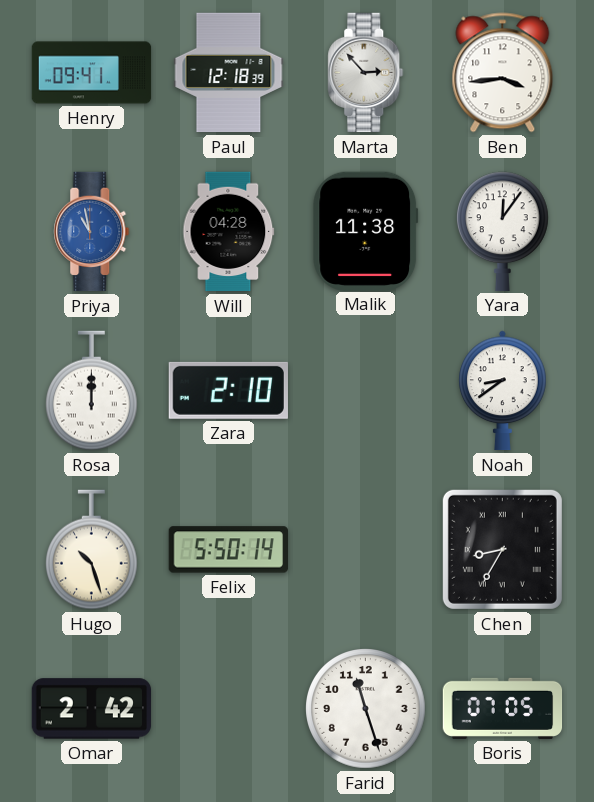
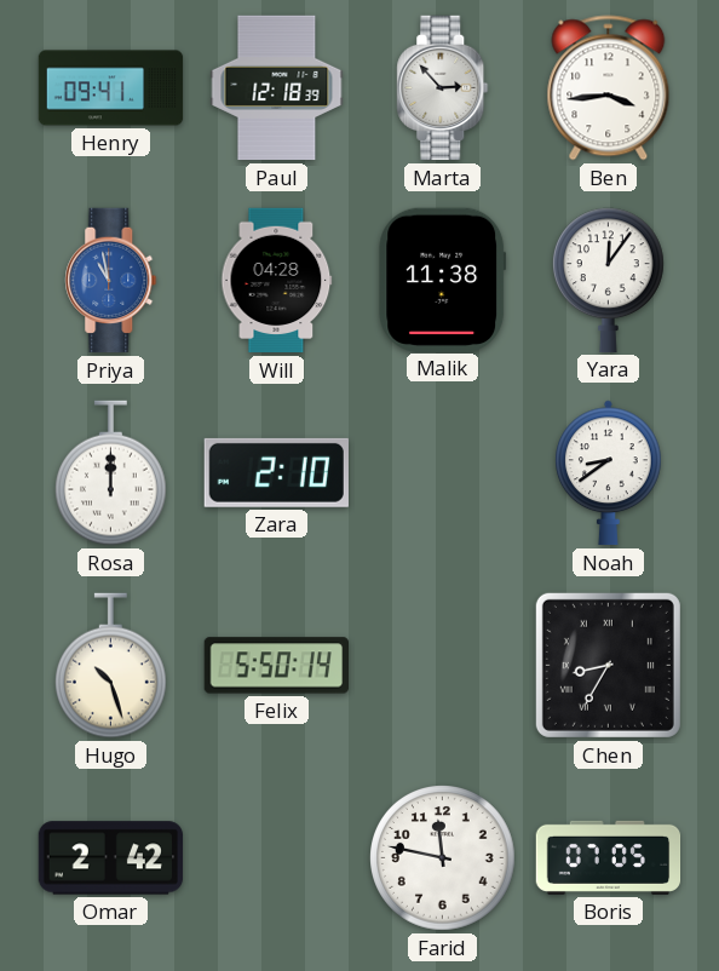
Farid: 11:27 -> 11:47
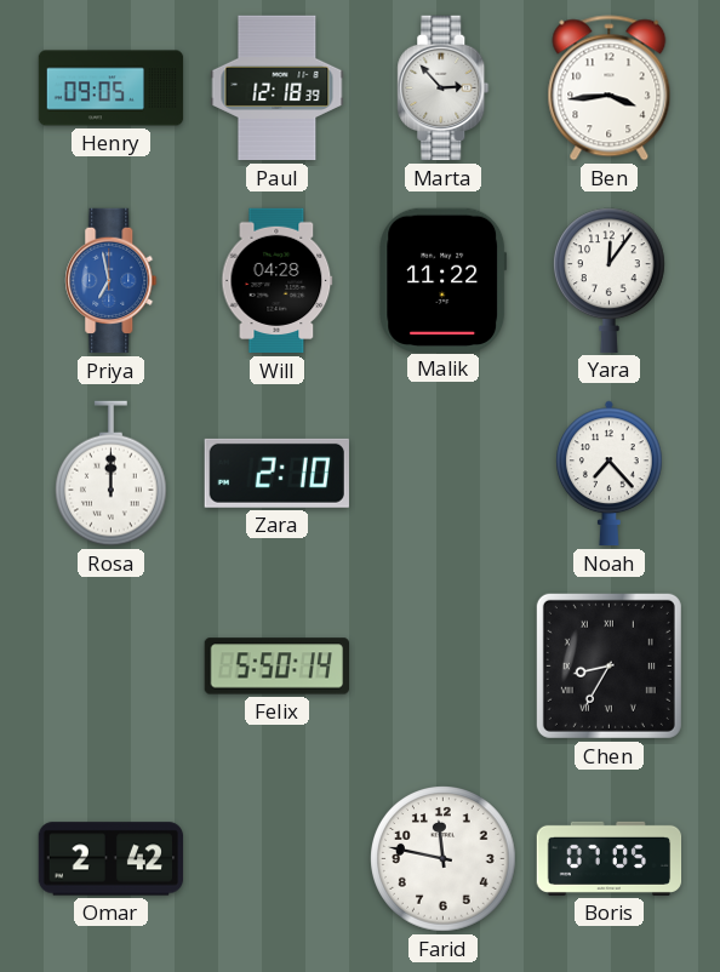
Henry: 09:41 -> 09:05
Priya: 10:58 -> 6:58
Malik: 11:38 -> 11:22
Noah: 8:39 -> 7:23
Hugo: 10:27 -> none
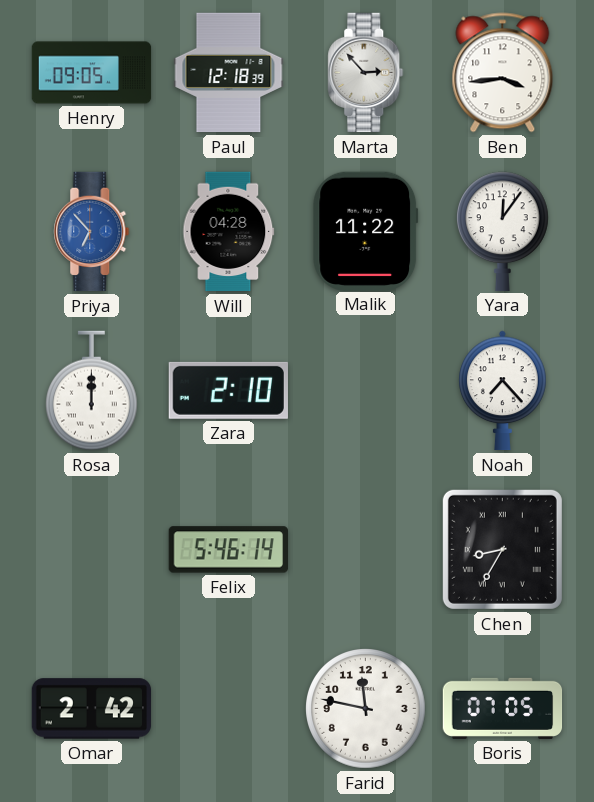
Priya: 6:58 -> 6:53
Felix: 5:50 -> 5:46
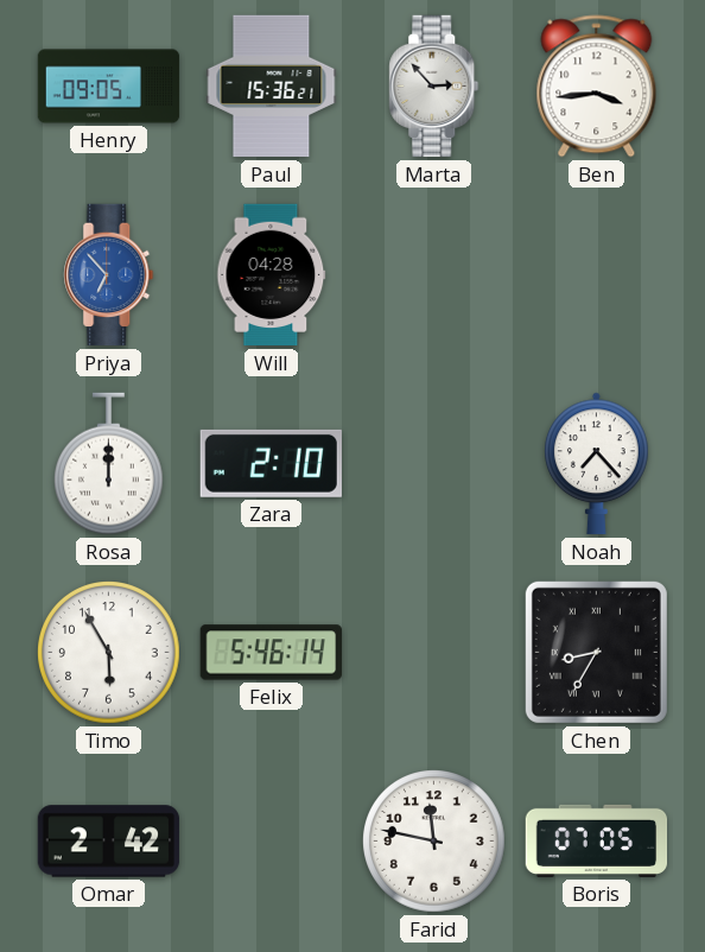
Paul: 12:18 -> 15:36
Malik: 11:22 -> none
Yara: 12:06 -> none
Timo: none -> 5:55
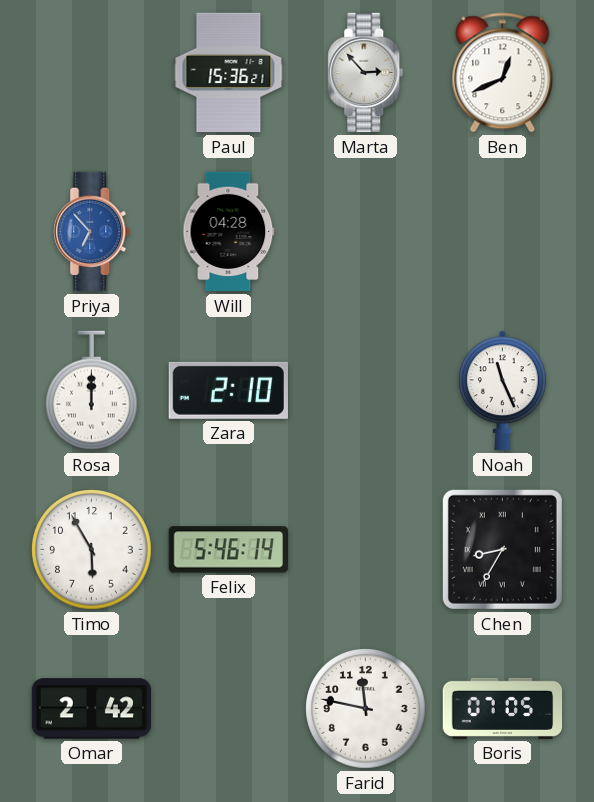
Henry: 09:05 -> none
Ben: 3:44 -> 12:41
Noah: 7:23 -> 11:26
